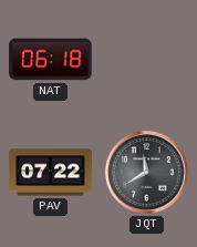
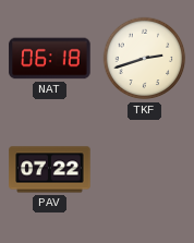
TKF: none -> 2:42
JQT: 11:40 -> none
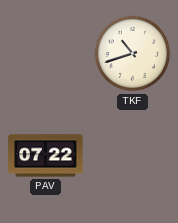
NAT: 06:18 -> none
TKF: 2:42 -> 10:42
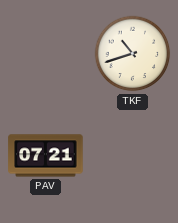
PAV: 07:22 -> 07:21
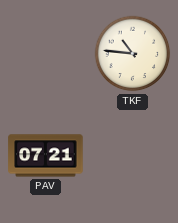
TKF: 10:42 -> 10:46
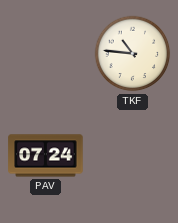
PAV: 07:21 -> 07:24
